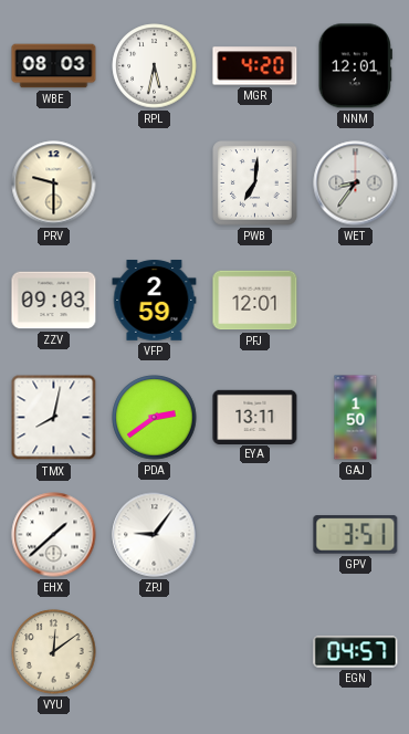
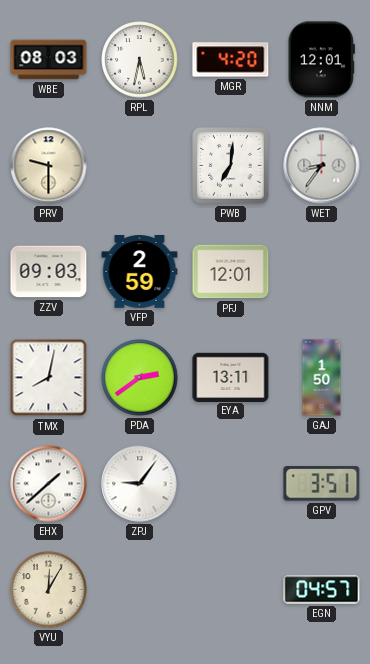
VYU: 12:09 -> 12:05
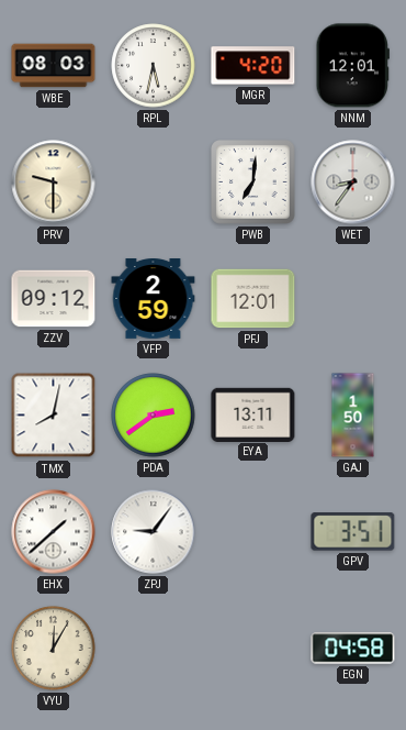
ZZV: 09:03 -> 09:12
EGN: 04:57 -> 04:58
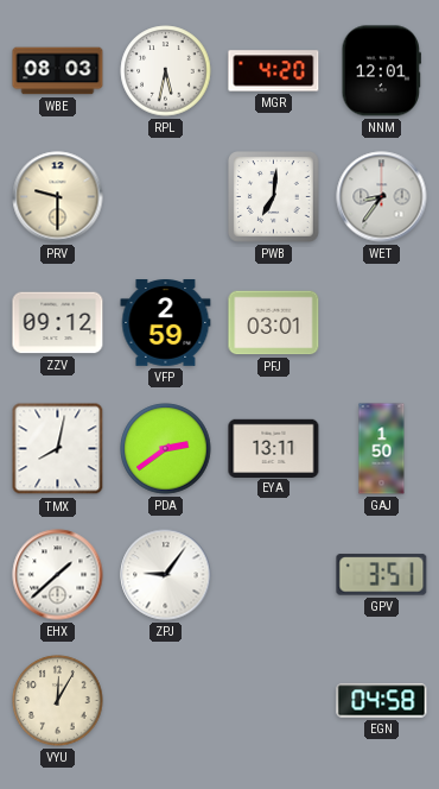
PFJ: 12:01 -> 03:01
